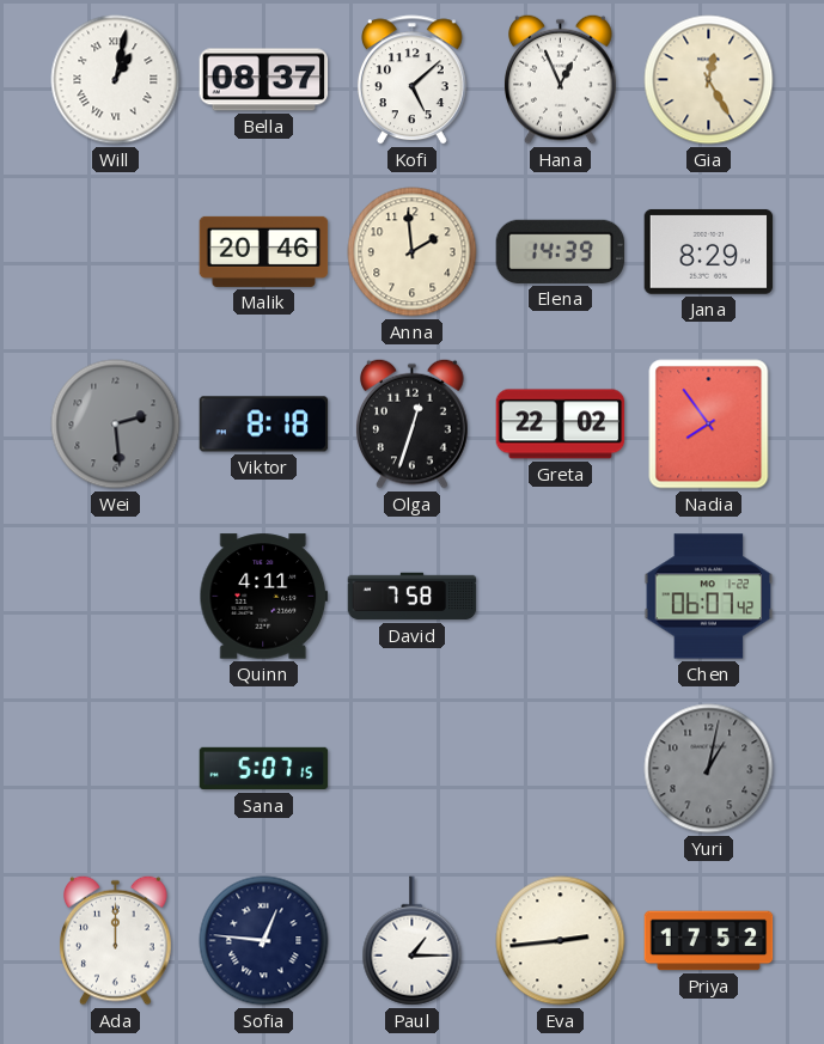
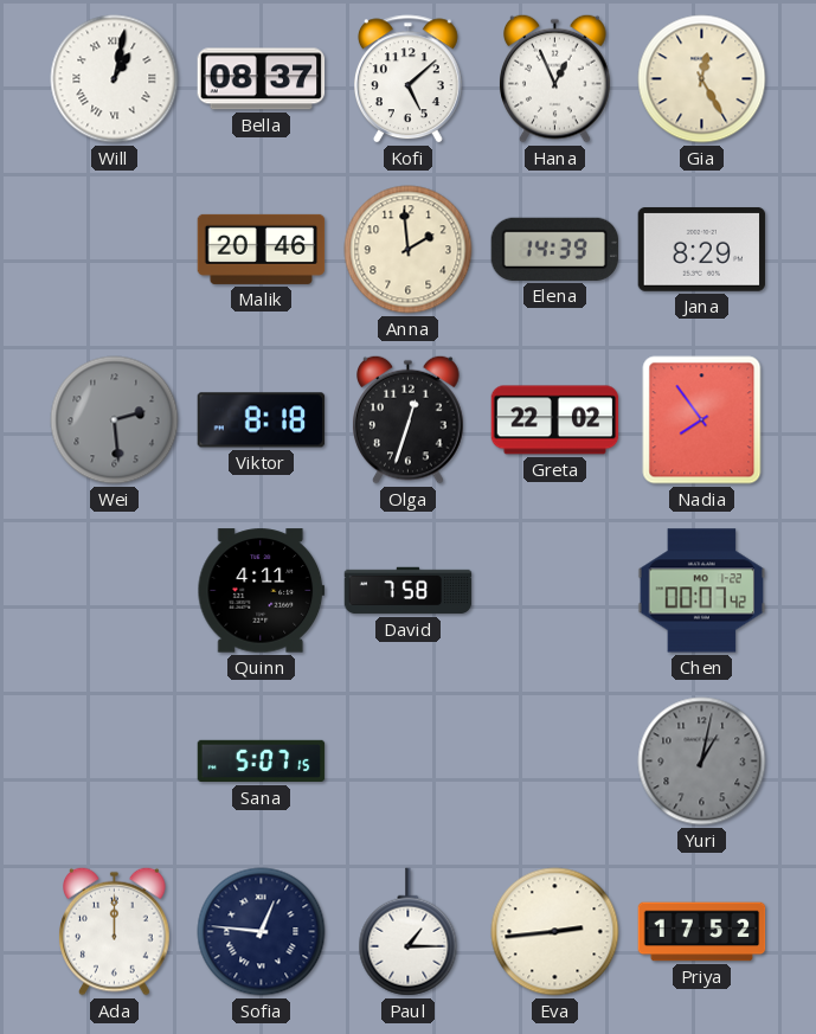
Chen: 06:07 -> 00:07
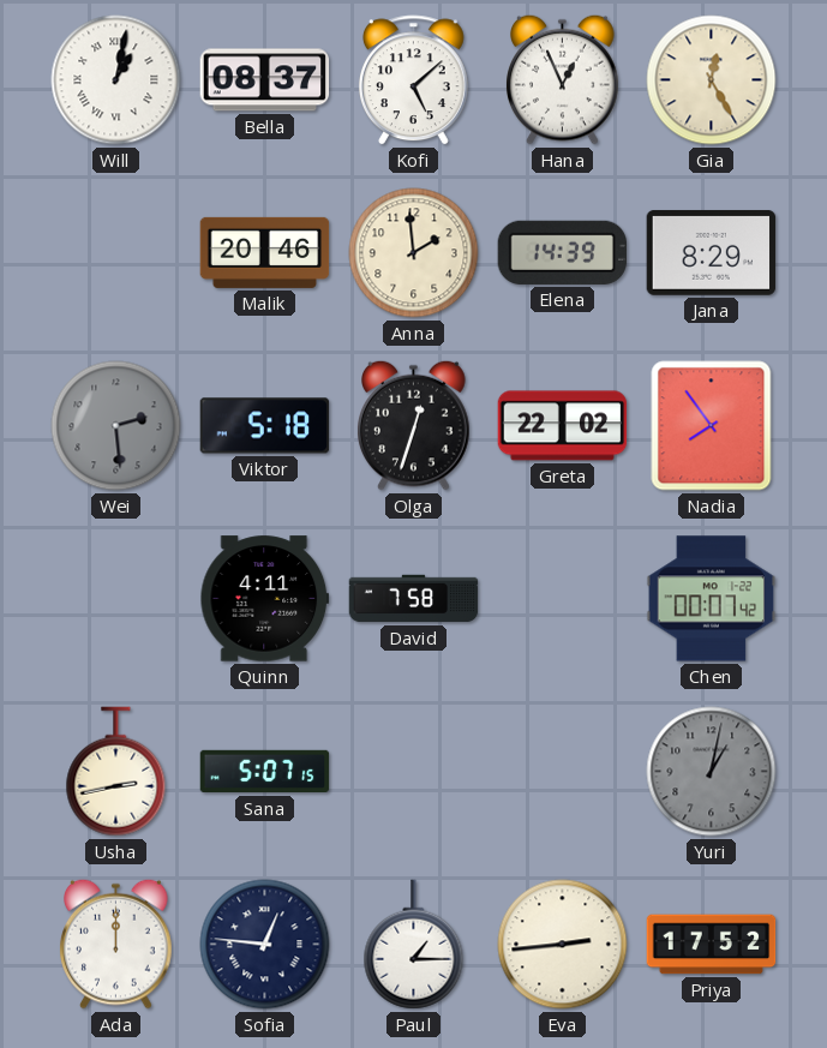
Viktor: 8:18 -> 5:18
Usha: none -> 2:43
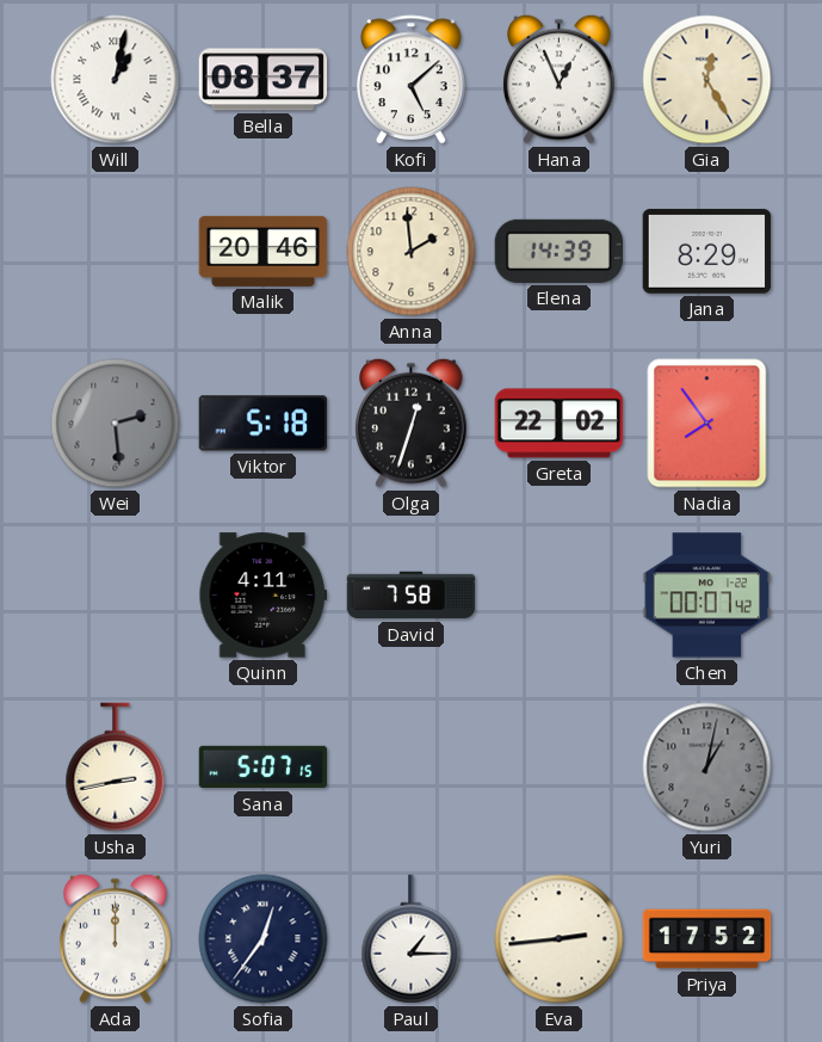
Sofia: 12:46 -> 12:36
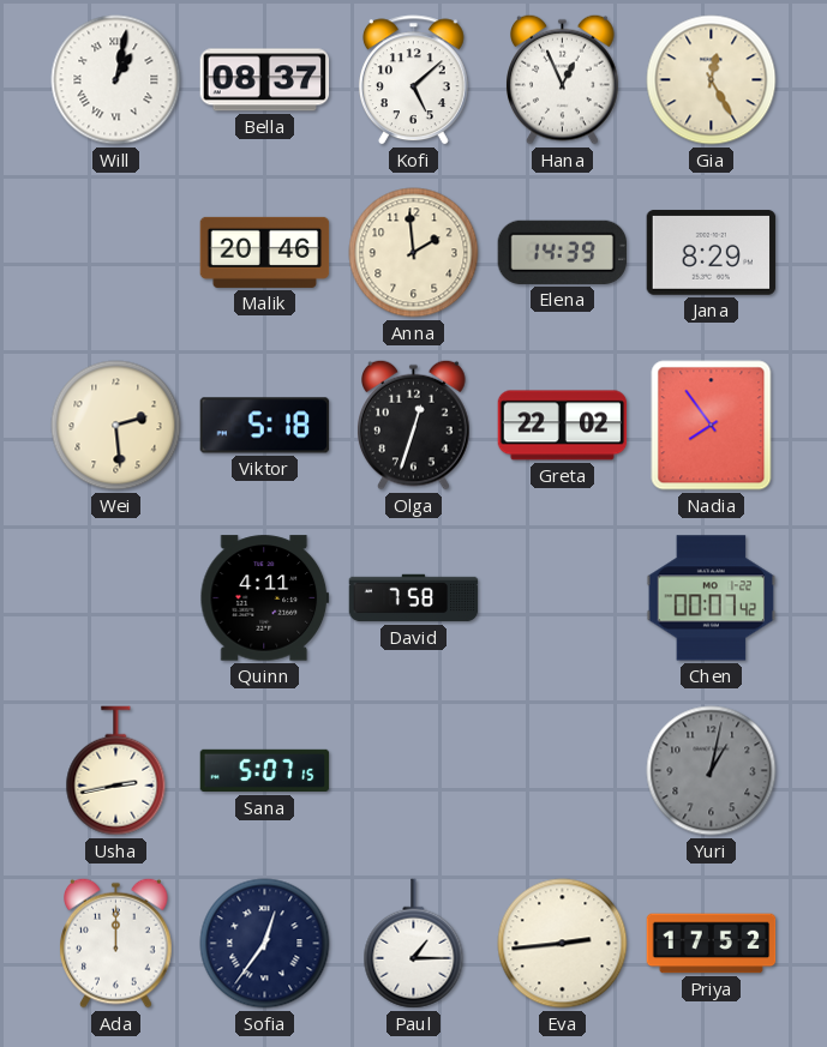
Wei dial: grey -> cream
